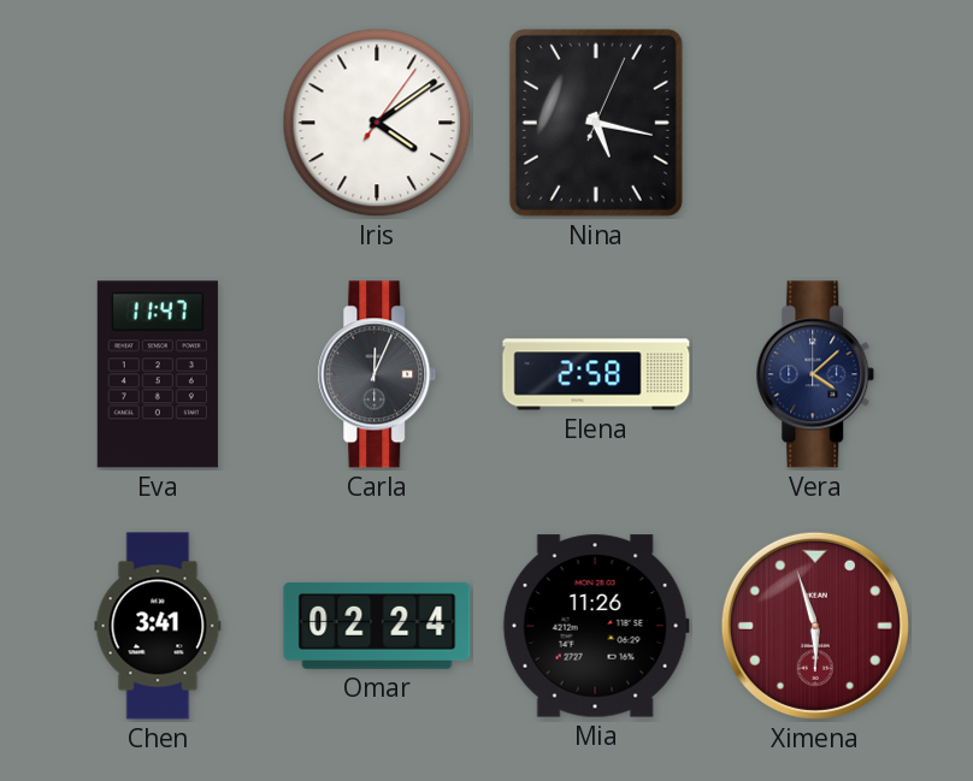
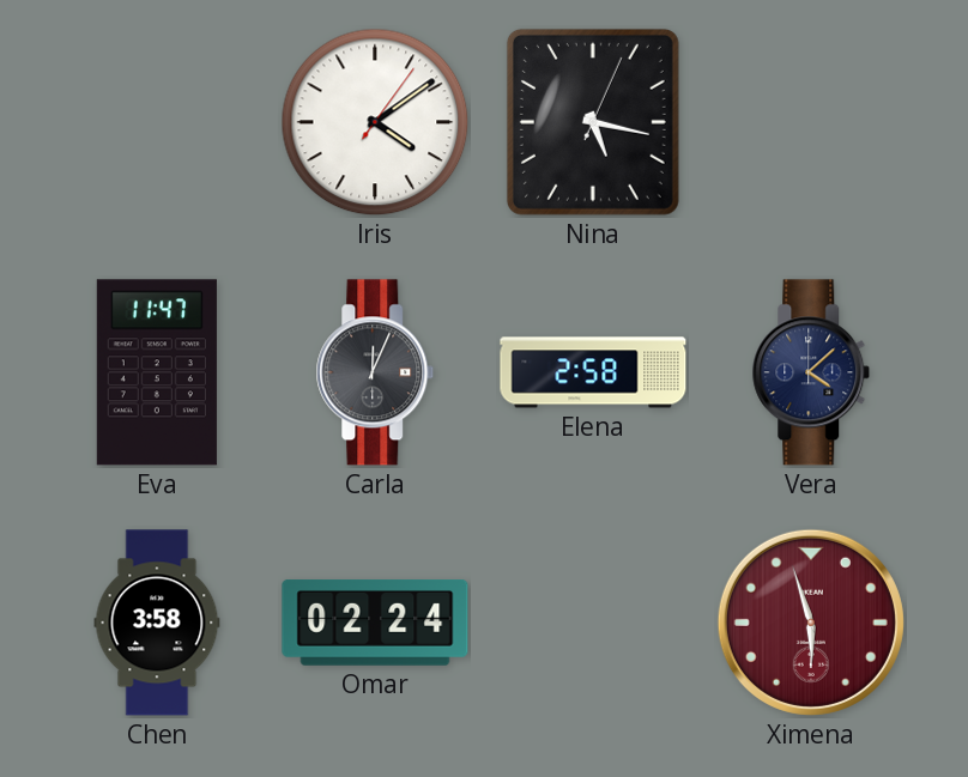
Chen: 3:41 -> 3:58
Mia: 11:26 -> none
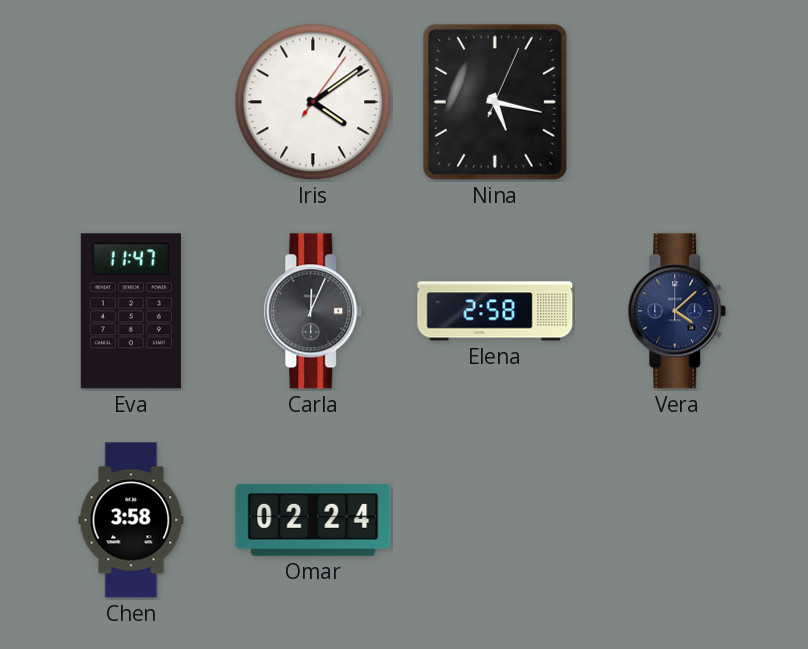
Ximena: 5:57 -> none
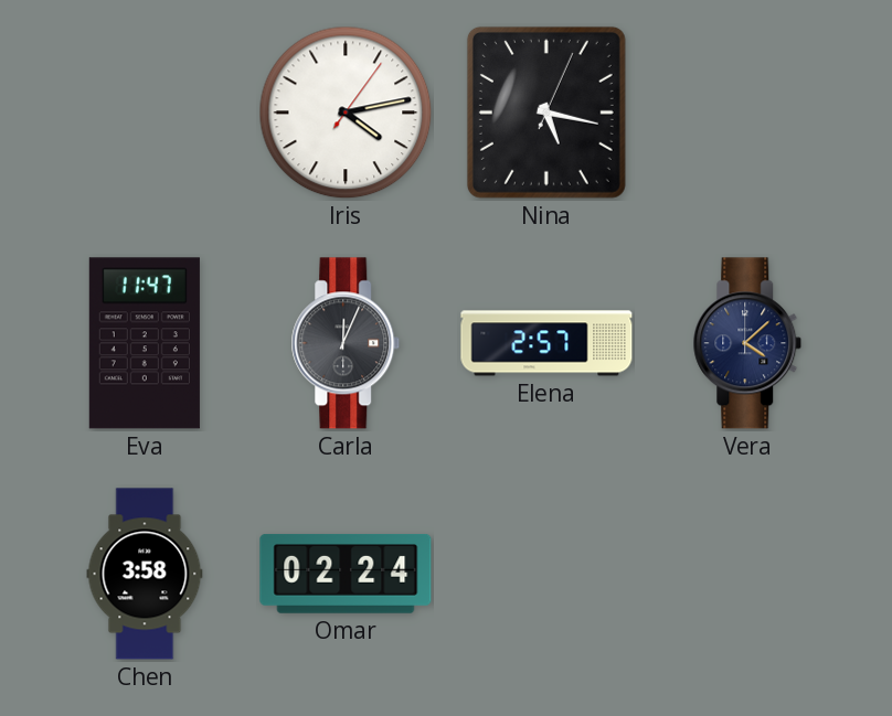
Iris: 4:09 -> 4:13
Elena: 2:58 -> 2:57
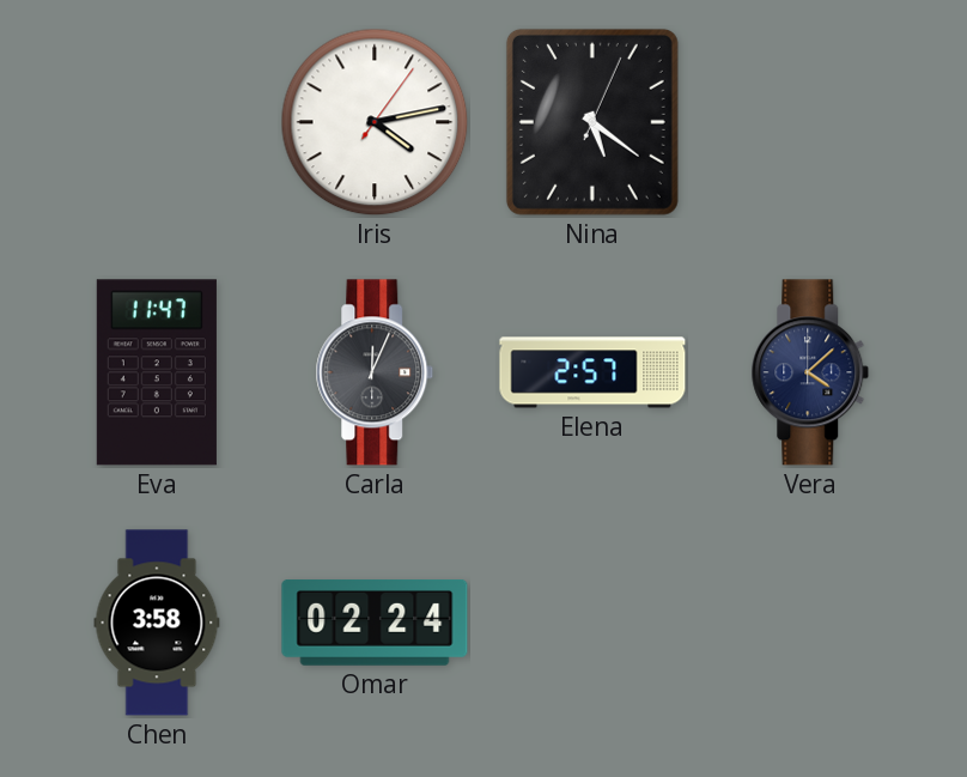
Nina: 5:17 -> 5:21
